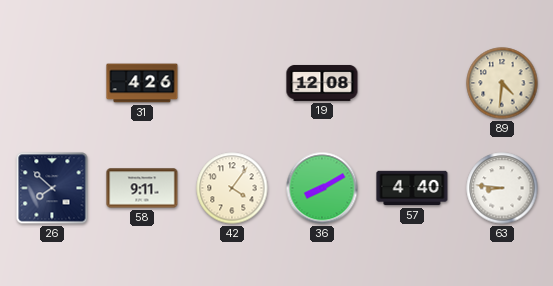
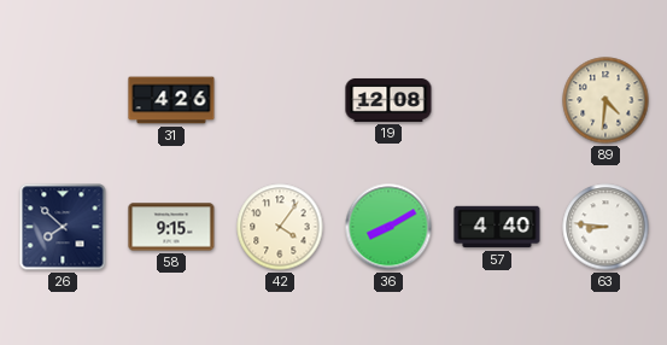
58: 9:11 -> 9:15
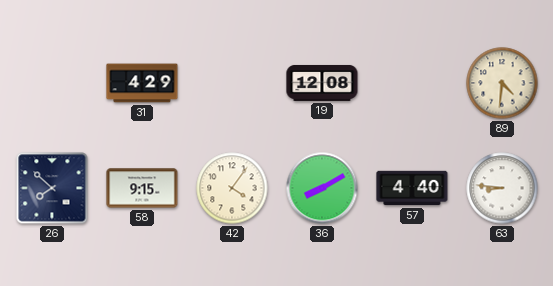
31: 4:26 -> 4:29
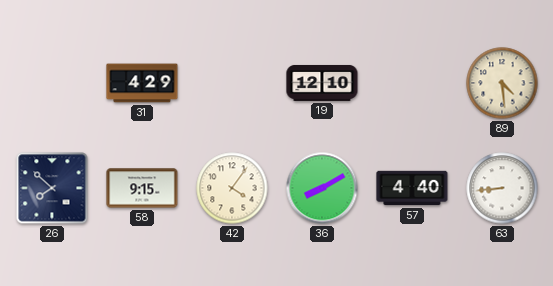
19: 12:08 -> 12:10
89: 4:31 -> 4:29
63: 8:46 -> 8:44
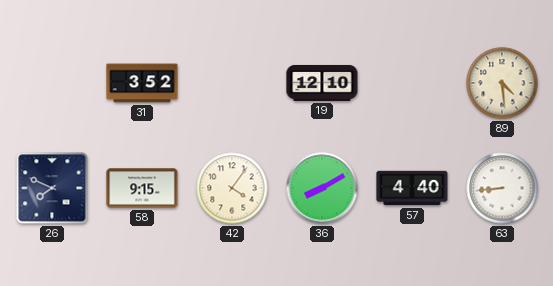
31: 4:29 -> 3:52
26: 7:52 -> 7:49
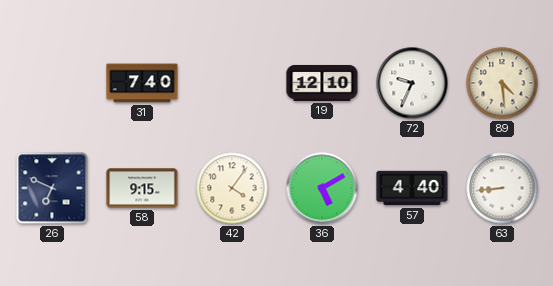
31: 3:52 -> 7:40
72: none -> 9:34
26: 7:49 -> 6:49
36: 8:10 -> 5:10
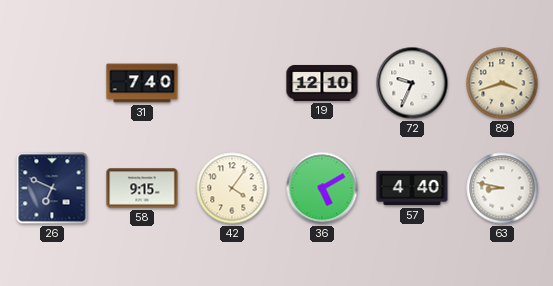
89: 4:29 -> 3:42
63: 8:44 -> 8:47
